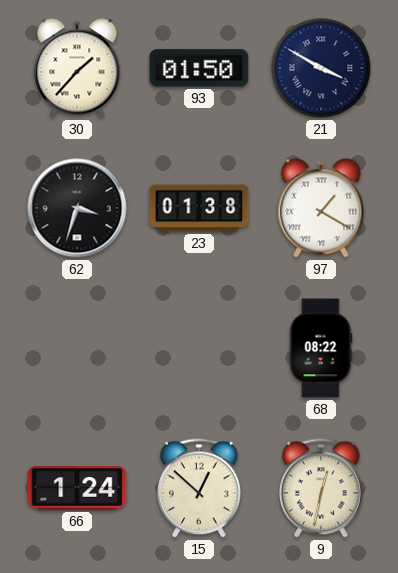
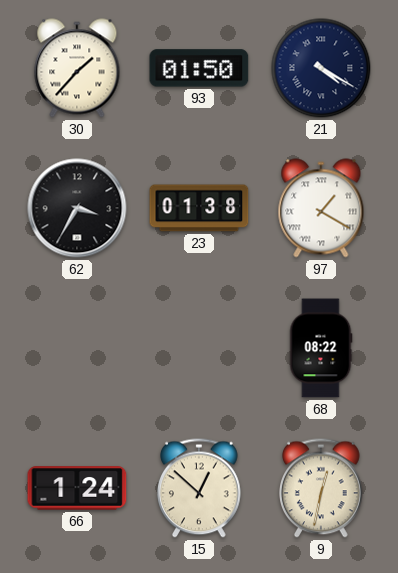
21: 3:50 -> 4:20
62: 3:33 -> 3:35
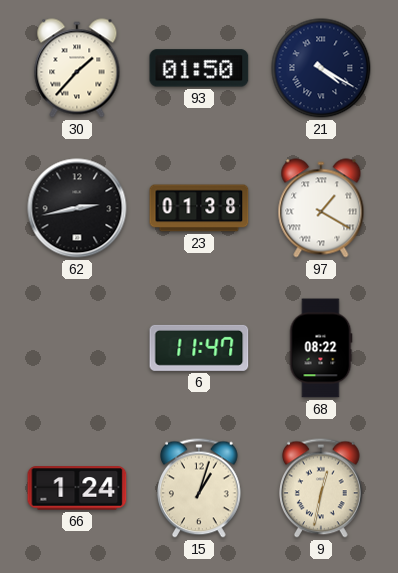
62: 3:35 -> 2:43
6: none -> 11:47
15: 12:52 -> 1:03
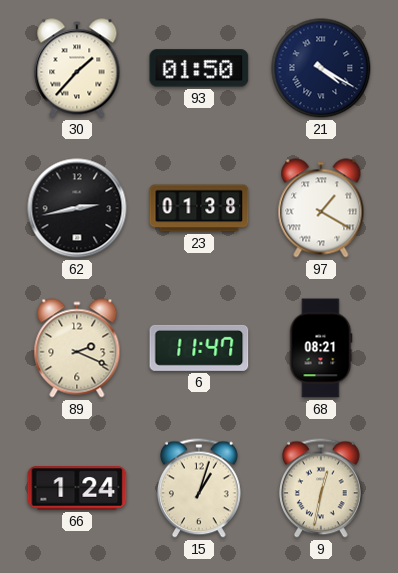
89: none -> 2:19
68: 08:22 -> 08:21
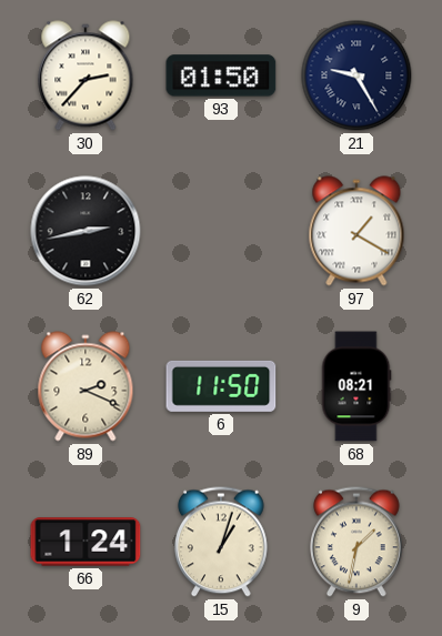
30: 1:37 -> 2:37
21: 4:20 -> 9:25
23: 01:38 -> none
6: 11:47 -> 11:50
9: 12:32 -> 1:32
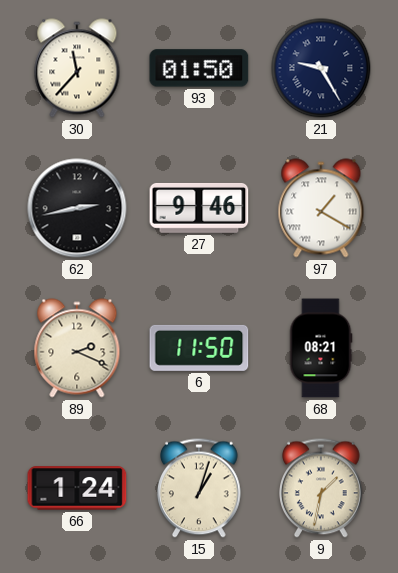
30: 2:37 -> 11:37
27: none -> 9:46
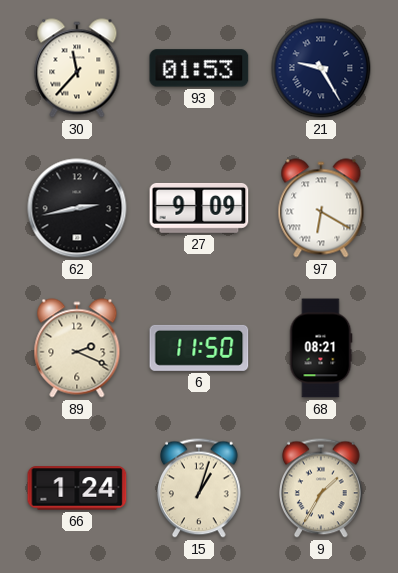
93: 01:50 -> 01:53
27: 9:46 -> 9:09
97: 1:20 -> 6:20
9: 1:32 -> 1:35
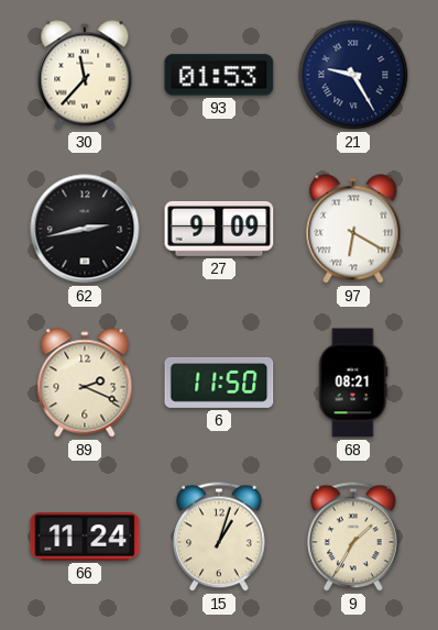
66: 1:24 -> 11:24
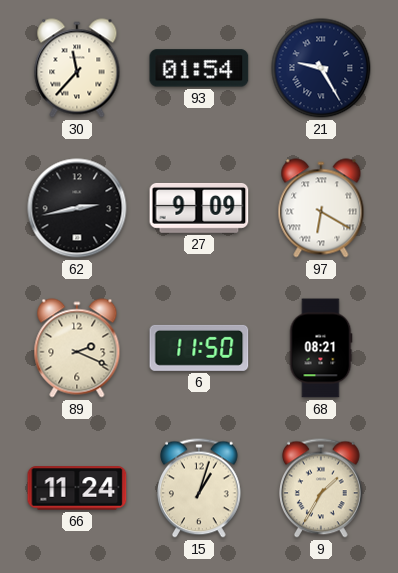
93: 01:53 -> 01:54
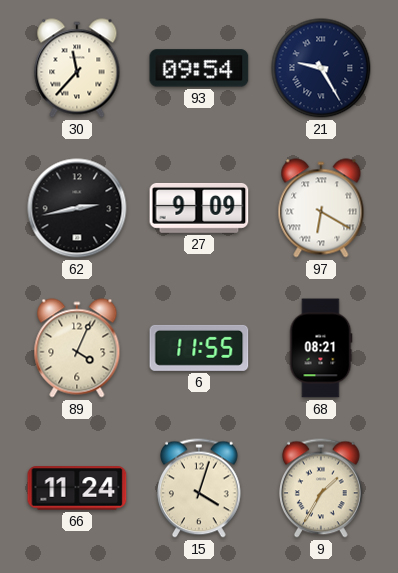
93: 01:54 -> 09:54
89: 2:19 -> 4:04
6: 11:50 -> 11:55
15: 1:03 -> 4:03
